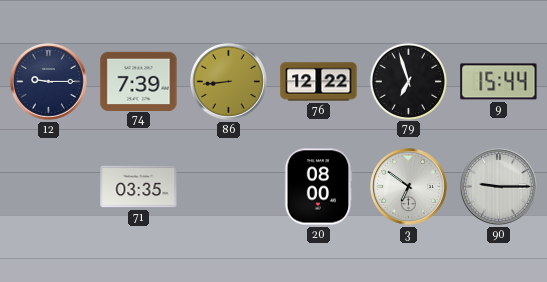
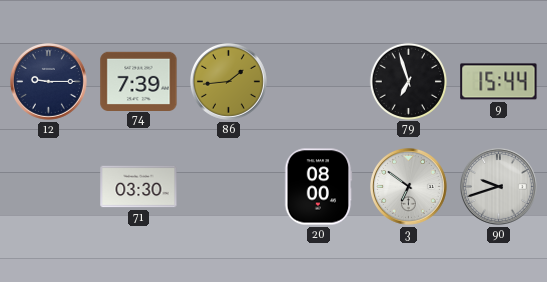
86: 8:44 -> 1:44
76: 12:22 -> none
71: 03:35 -> 03:30
90: 9:15 -> 9:42
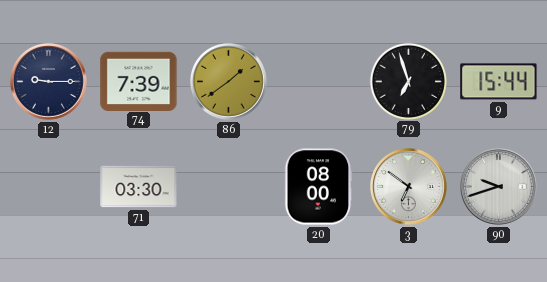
86: 1:44 -> 1:39
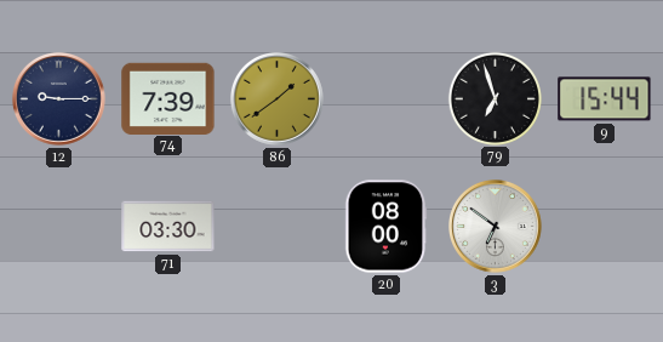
90: 9:42 -> none
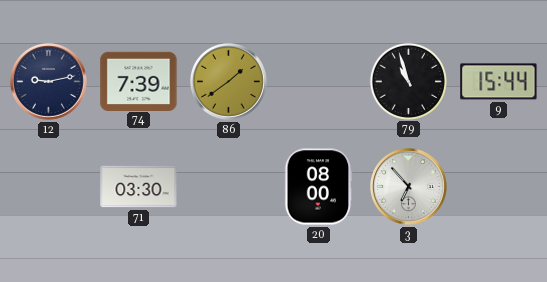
12: 9:15 -> 9:13
79: 6:57 -> 10:57
3: 6:51 -> 6:53
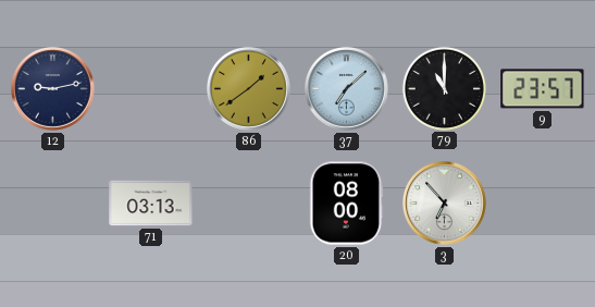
74: 7:39 -> none
37: none -> 7:08
79: 10:57 -> 11:00
9: 15:44 -> 23:57
71: 03:30 -> 03:13
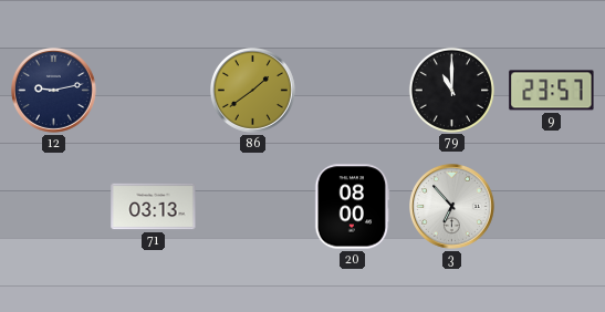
37: 7:08 -> none
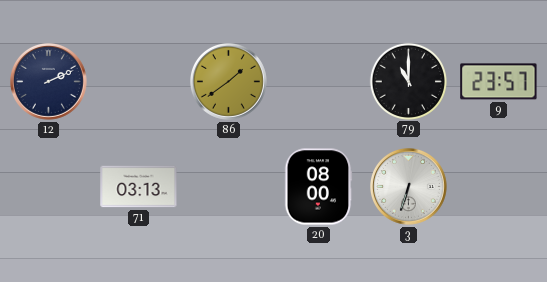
12: 9:13 -> 2:11
3: 6:53 -> 6:33
